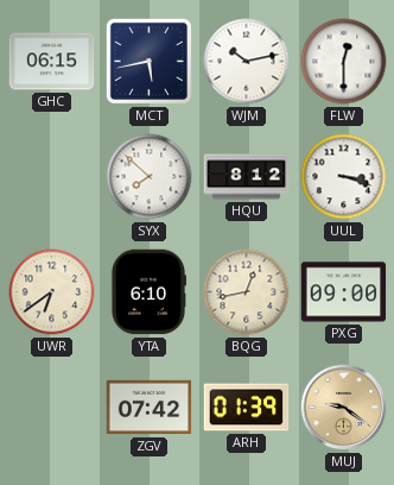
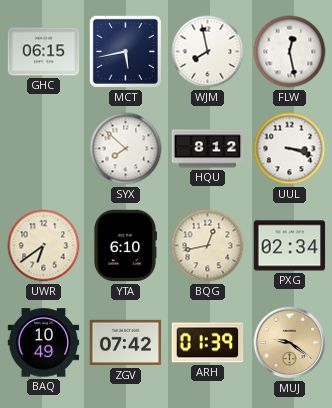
WJM: 10:13 -> 7:58
FLW: 12:30 -> 12:28
PXG: 09:00 -> 02:34
BAQ: none -> 10:49
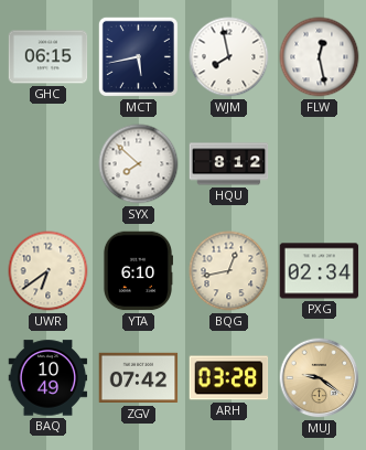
UUL: 3:18 -> none
ARH: 01:39 -> 03:28
